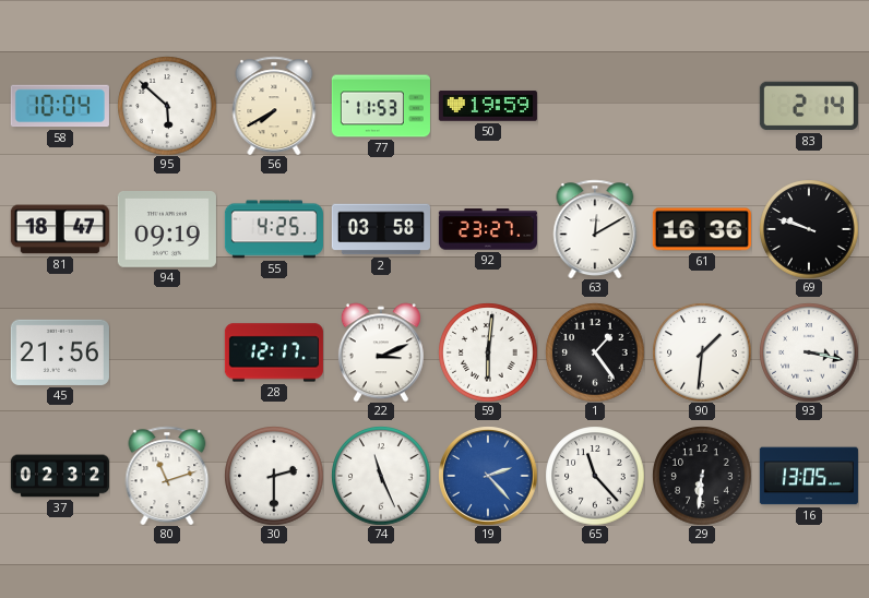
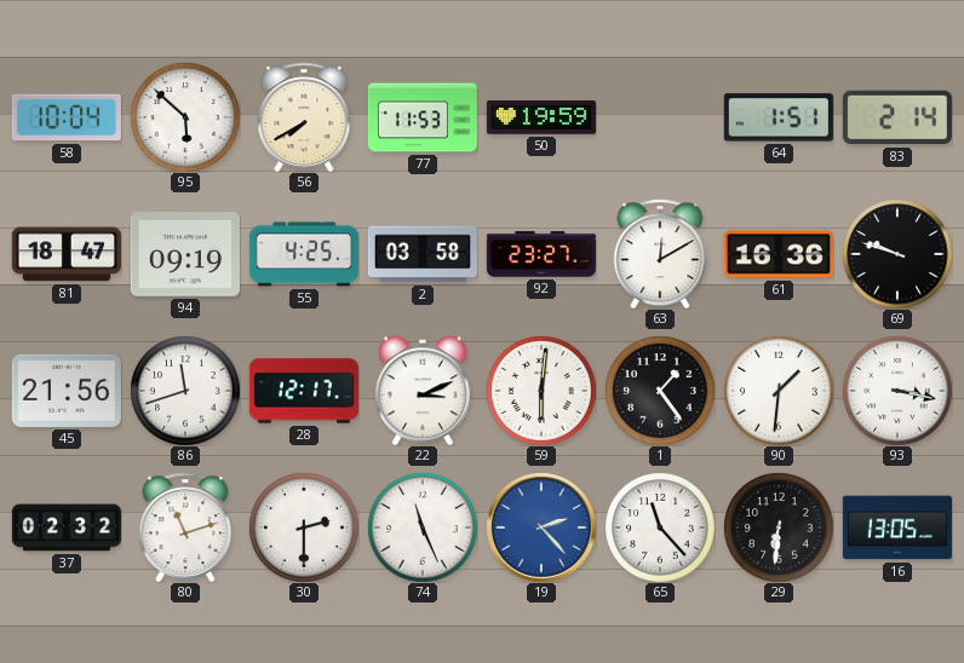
64: none -> 1:51
86: none -> 11:42
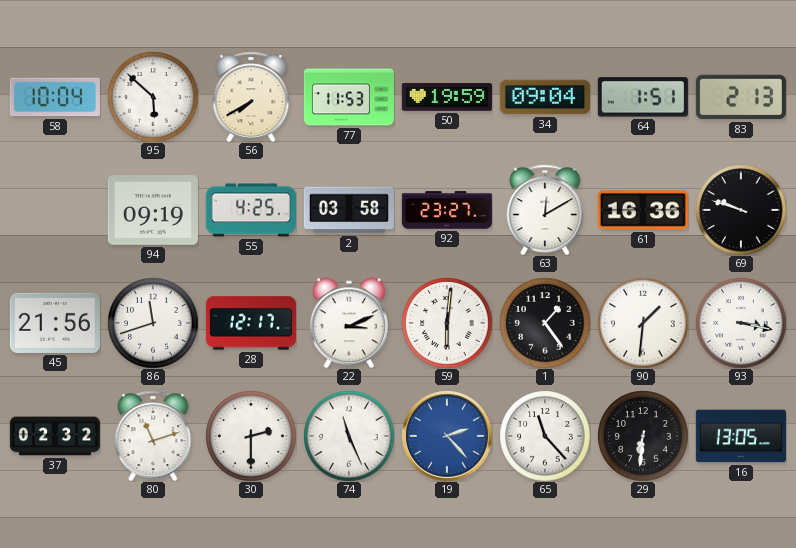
34: none -> 09:04
83: 2:14 -> 2:13
81: 18:47 -> none
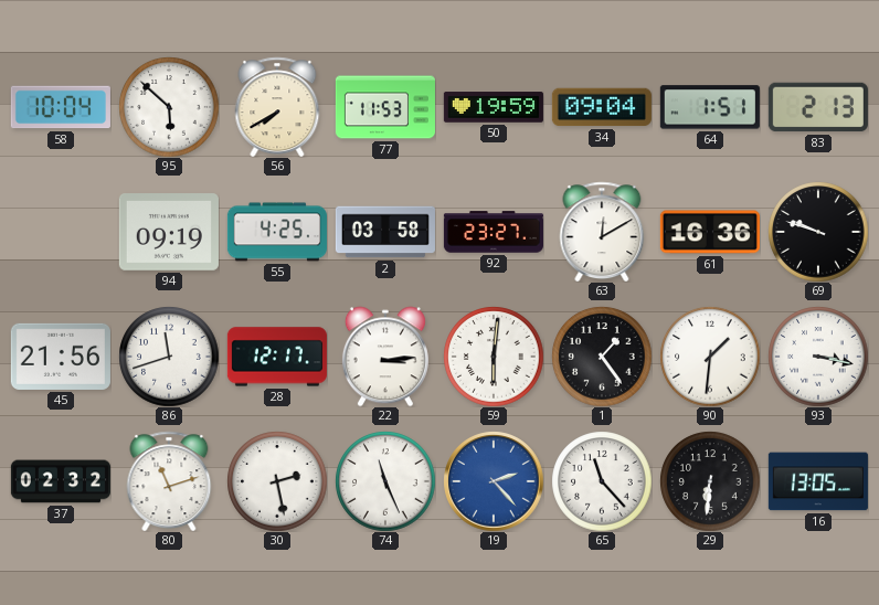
22: 3:11 -> 3:14
30: 2:30 -> 2:28
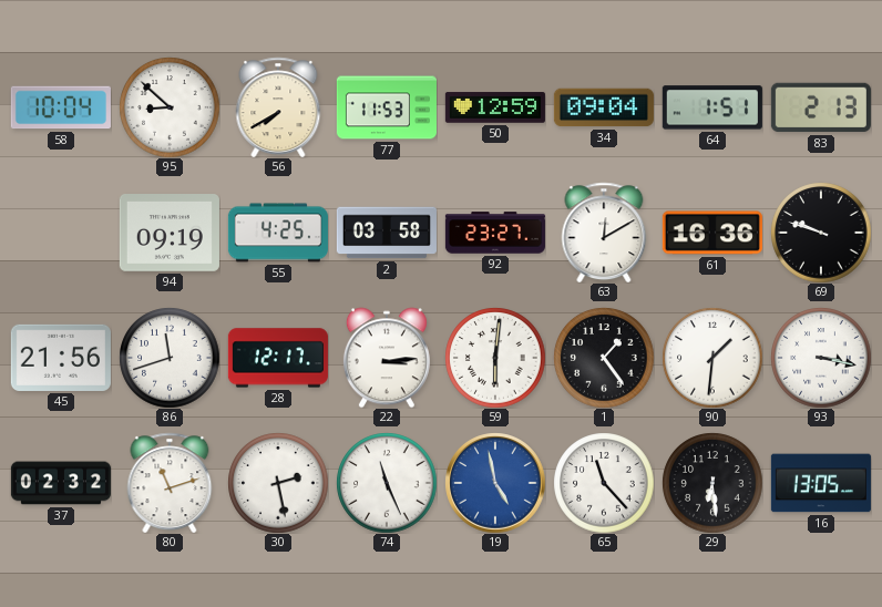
95: 5:52 -> 8:52
50: 19:59 -> 12:59
19: 2:23 -> 4:58
29: 6:31 -> 6:29
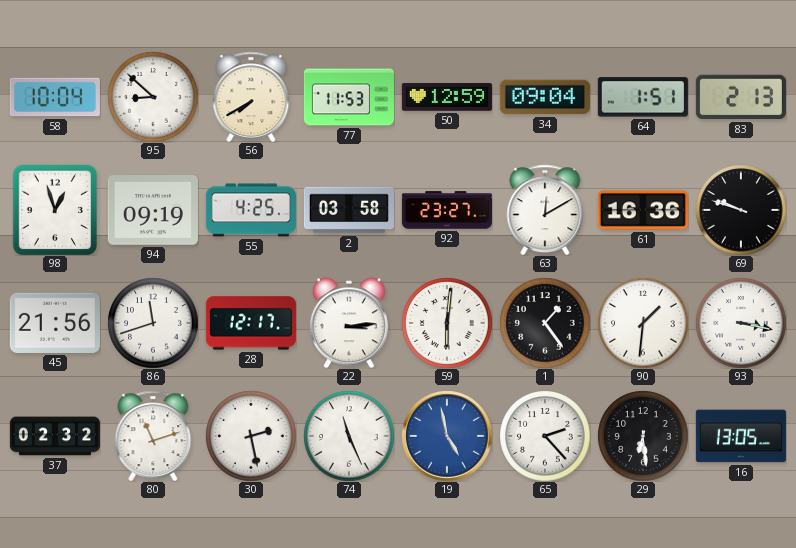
98: none -> 12:57
65: 11:23 -> 2:23
